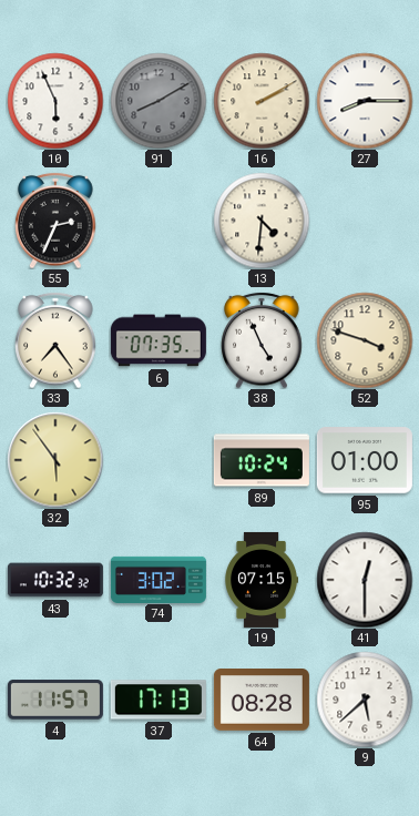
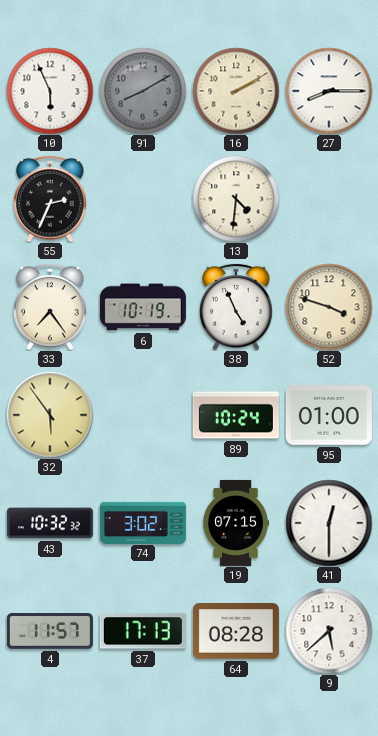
6: 07:35 -> 10:19
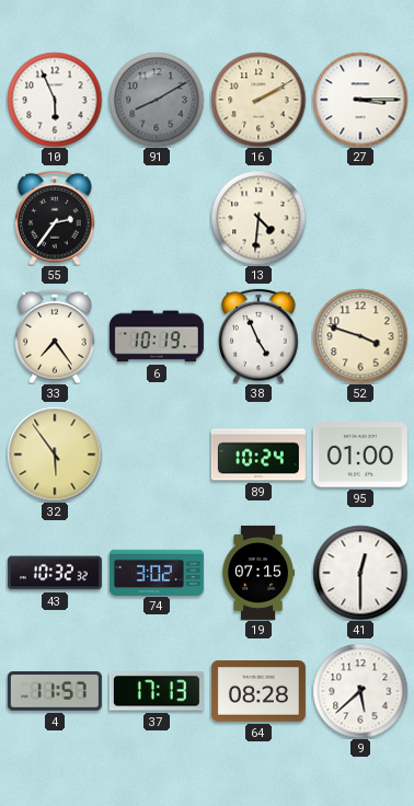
27: 8:15 -> 3:15
55: 2:34 -> 2:36
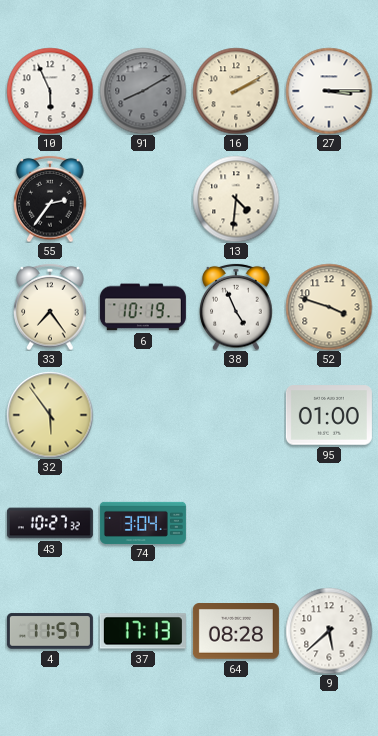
89: 10:24 -> none
43: 10:32 -> 10:27
74: 3:02 -> 3:04
19: 07:15 -> none
41: 12:30 -> none
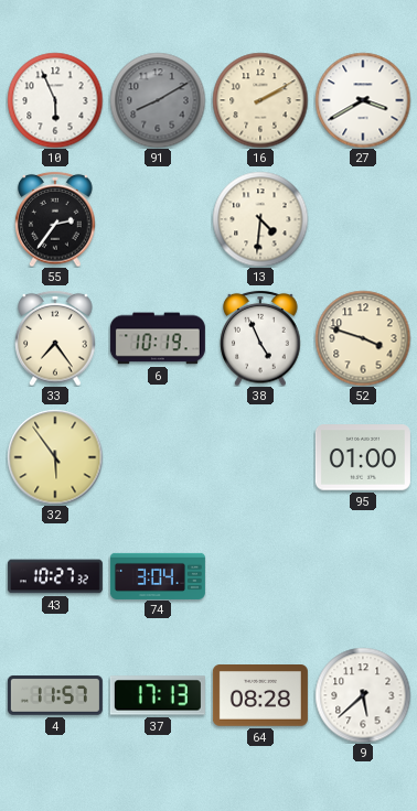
27: 3:15 -> 3:40
